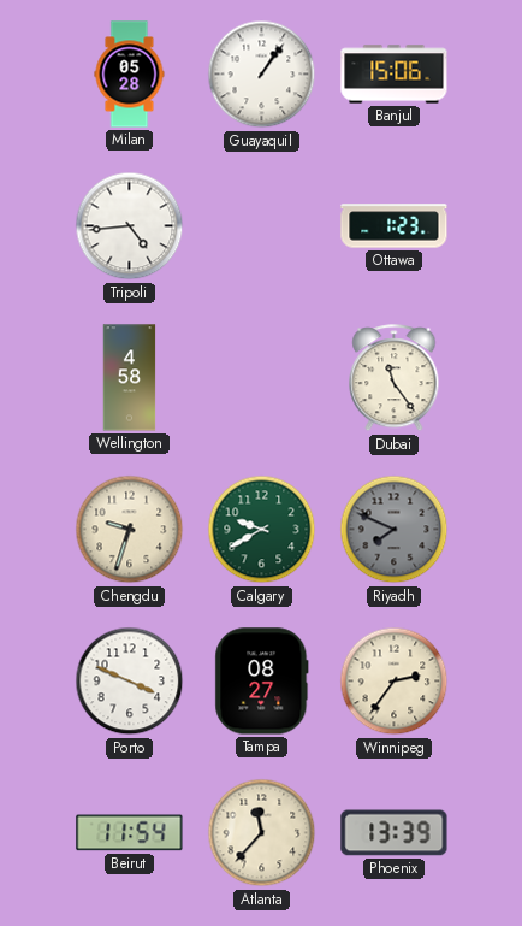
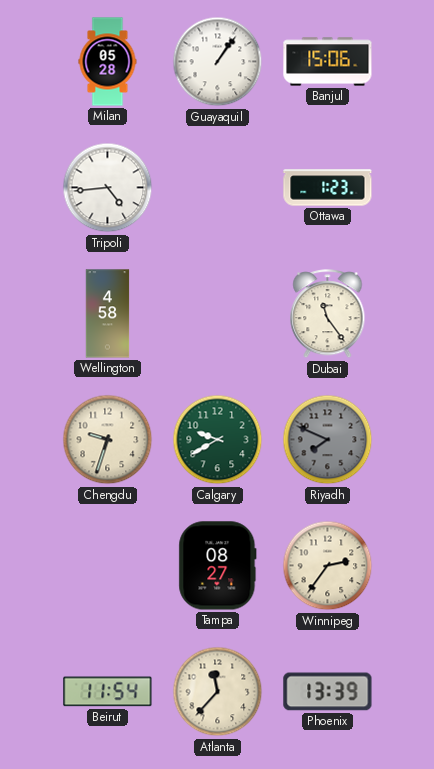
Porto: 3:49 -> none
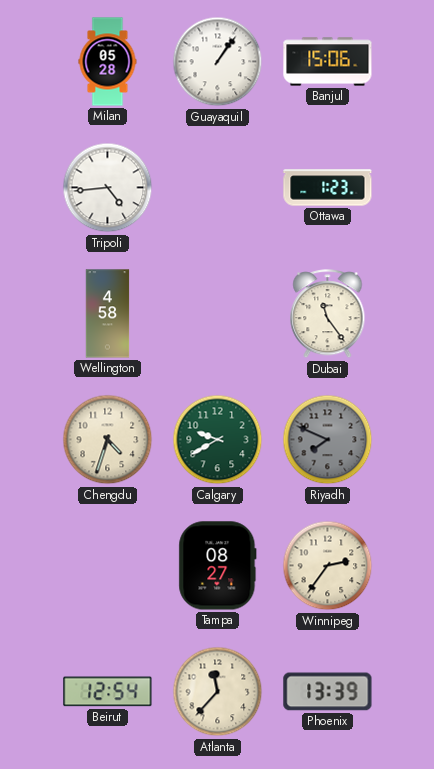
Chengdu: 9:33 -> 4:33
Beirut: 11:54 -> 12:54
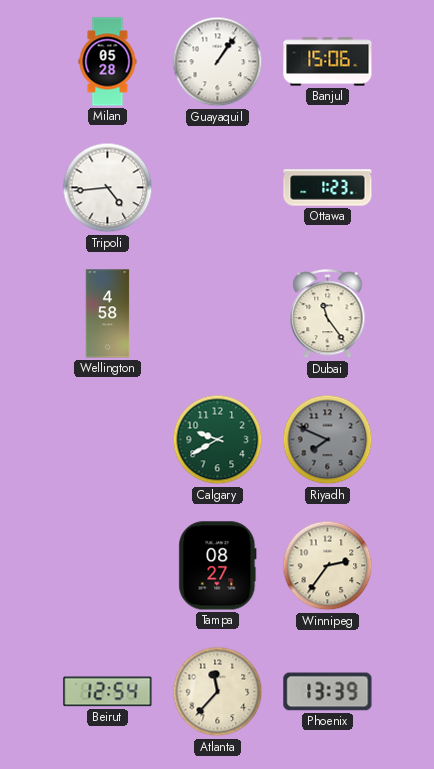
Chengdu: 4:33 -> none
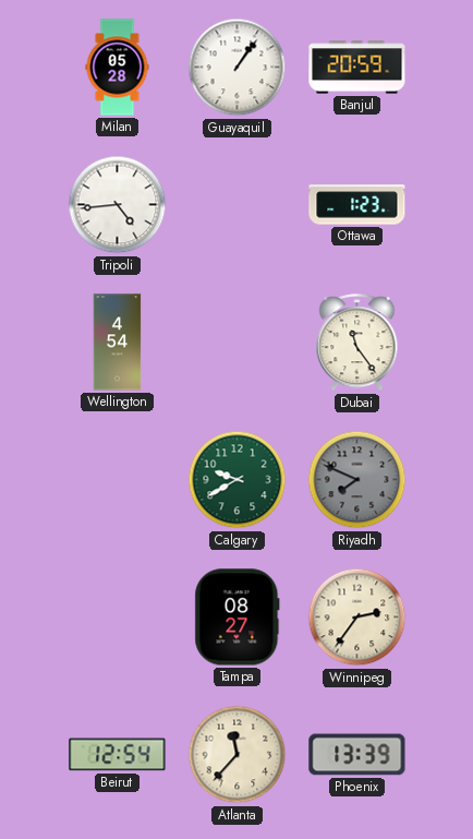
Banjul: 15:06 -> 20:59
Wellington: 4:58 -> 4:54
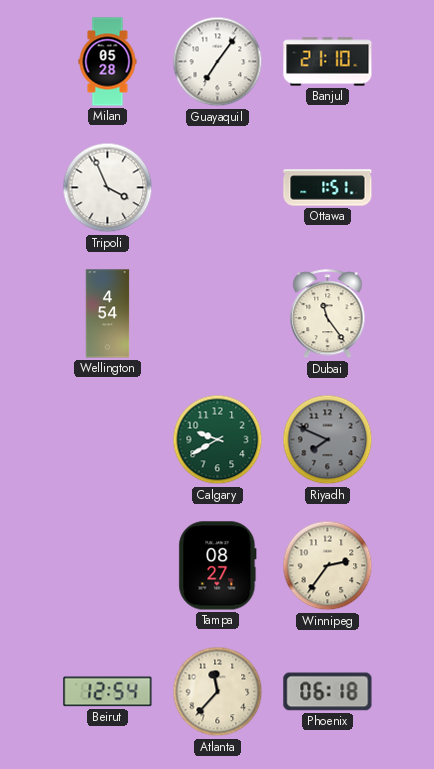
Guayaquil: 1:06 -> 7:06
Banjul: 20:59 -> 21:10
Tripoli: 4:44 -> 3:56
Ottawa: 1:23 -> 1:51
Phoenix: 13:39 -> 06:18
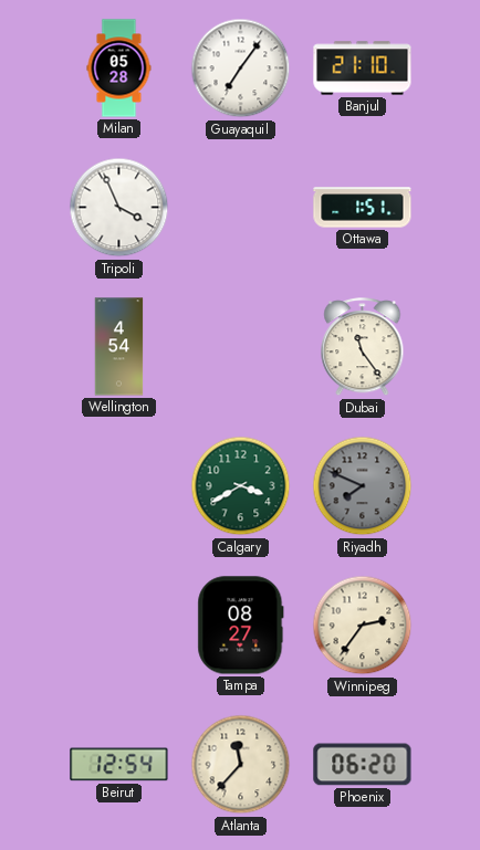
Calgary: 9:40 -> 3:40
Phoenix: 06:18 -> 06:20
